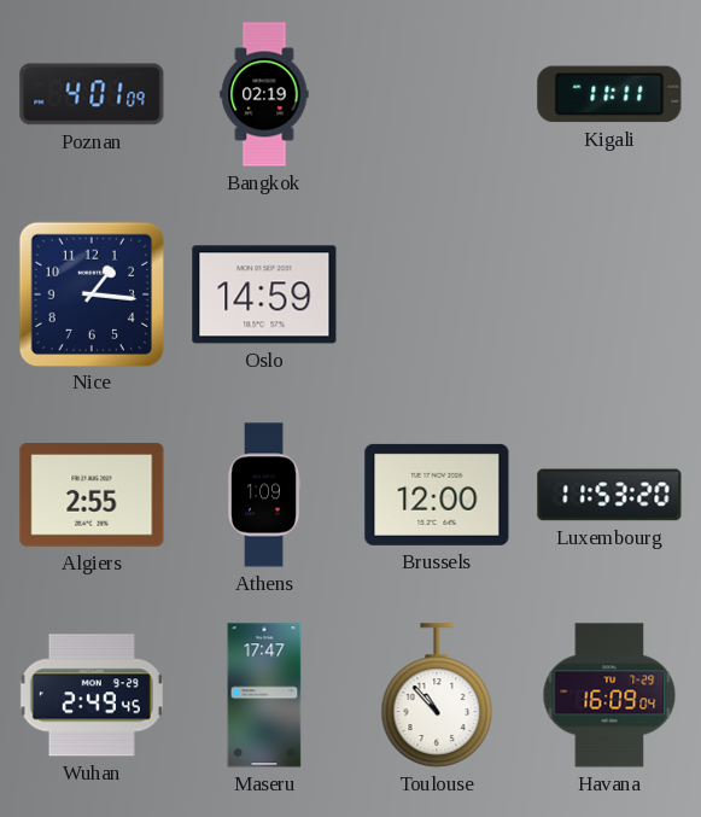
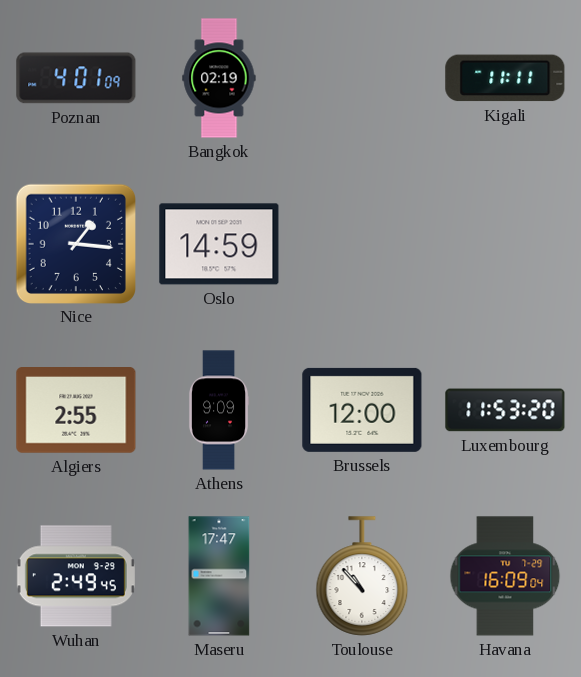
Athens: 1:09 -> 9:09
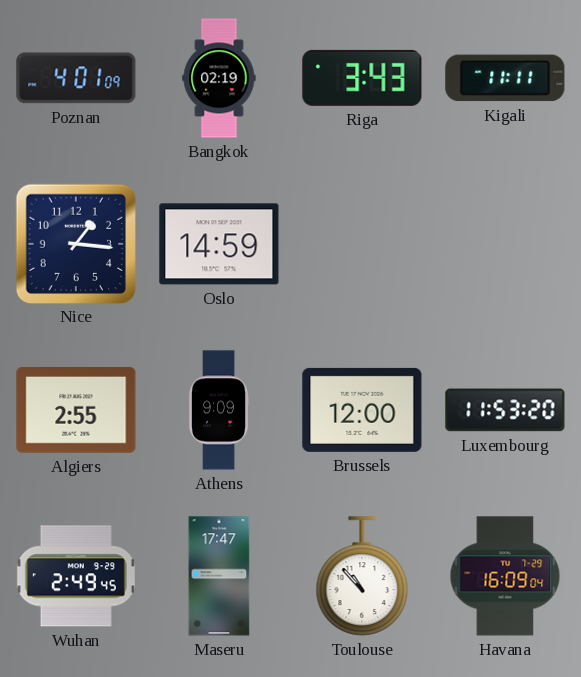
Riga: none -> 3:43
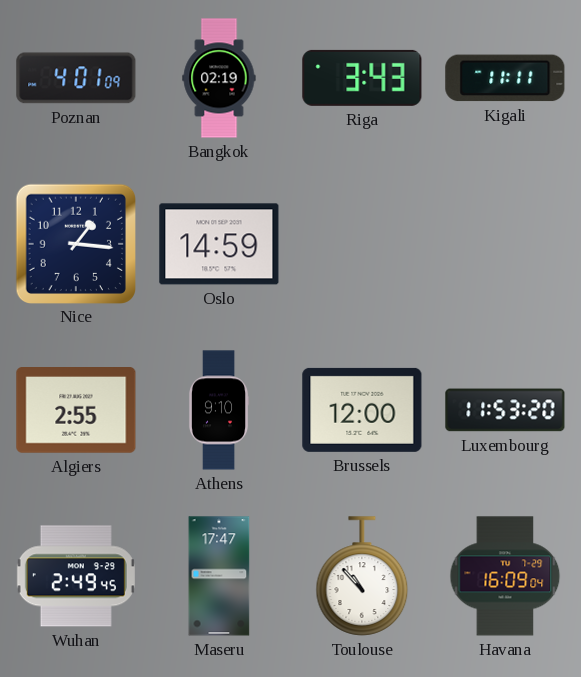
Athens: 9:09 -> 9:10
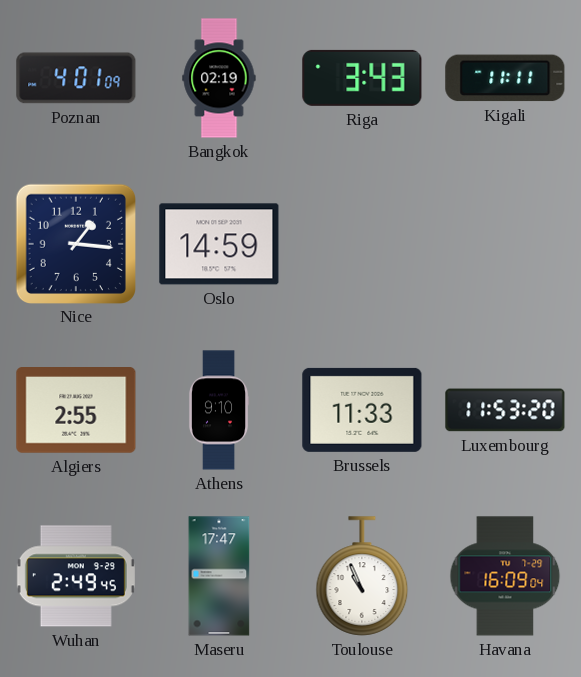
Brussels: 12:00 -> 11:33
Toulouse: 10:53 -> 10:56
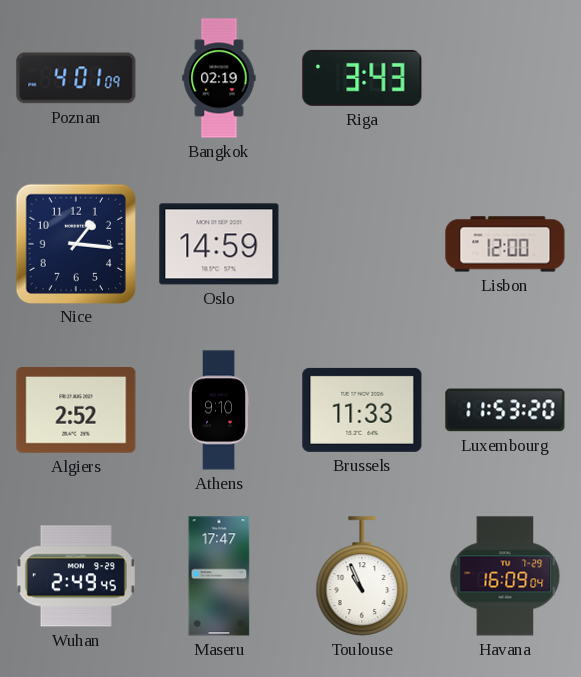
Kigali: 11:11 -> none
Lisbon: none -> 12:00
Algiers: 2:55 -> 2:52
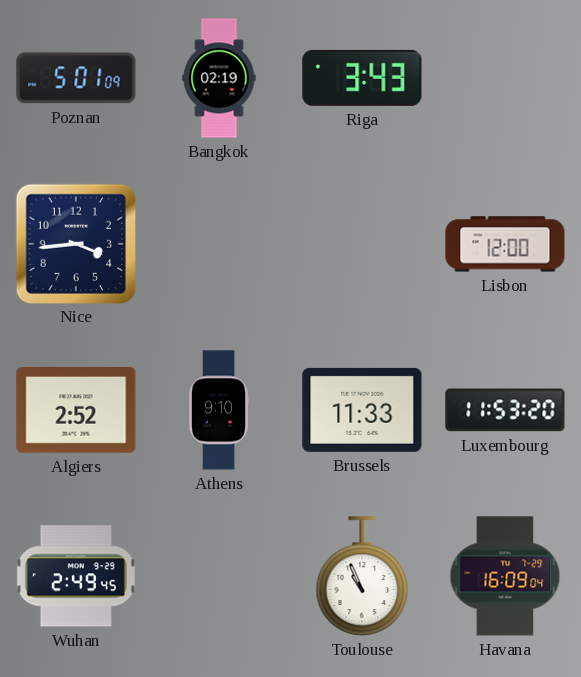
Poznan: 4:01 -> 5:01
Nice: 1:16 -> 3:44
Oslo: 14:59 -> none
Maseru: 17:47 -> none
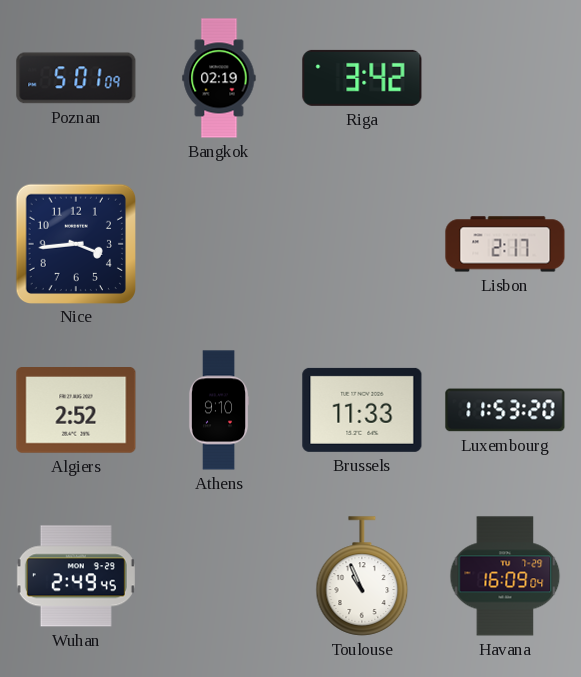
Riga: 3:43 -> 3:42
Lisbon: 12:00 -> 2:17
